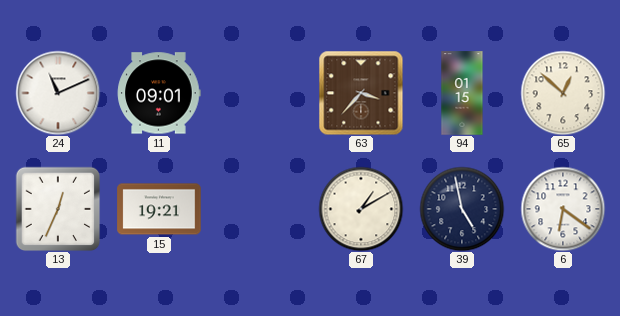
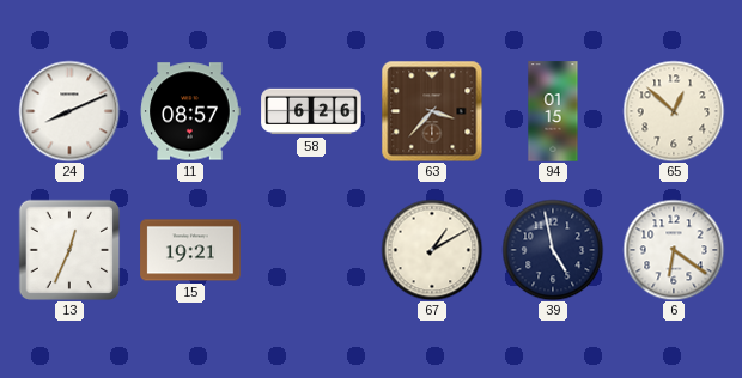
24: 11:11 -> 8:11
11: 09:01 -> 08:57
58: none -> 6:26
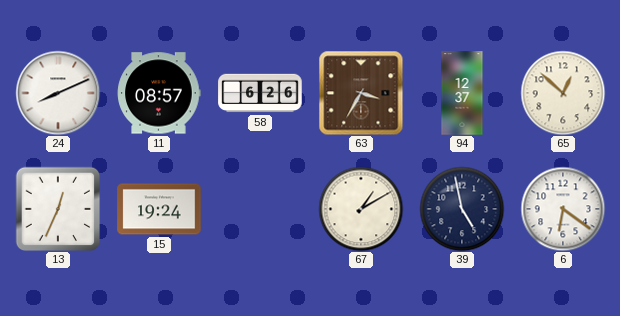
63: 3:37 -> 3:35
94: 01:15 -> 12:37
15: 19:21 -> 19:24
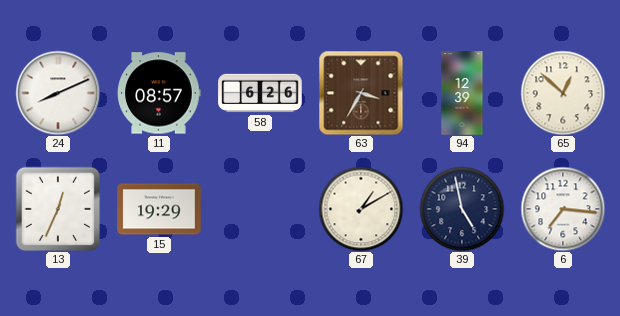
94: 12:37 -> 12:39
15: 19:24 -> 19:29
6: 6:21 -> 7:16
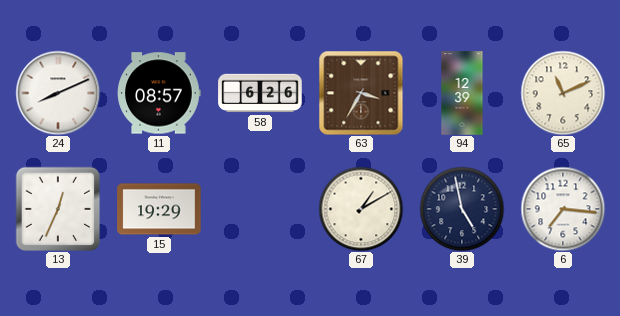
65: 12:52 -> 11:11
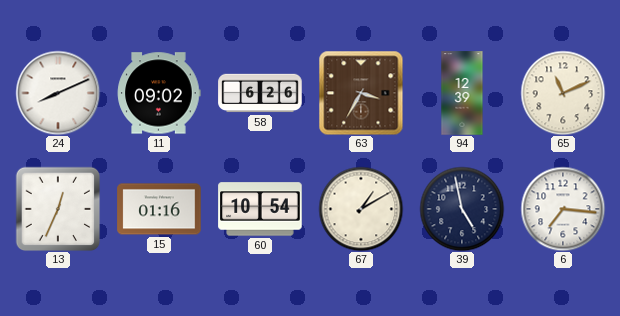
11: 08:57 -> 09:02
15: 19:29 -> 01:16
60: none -> 10:54
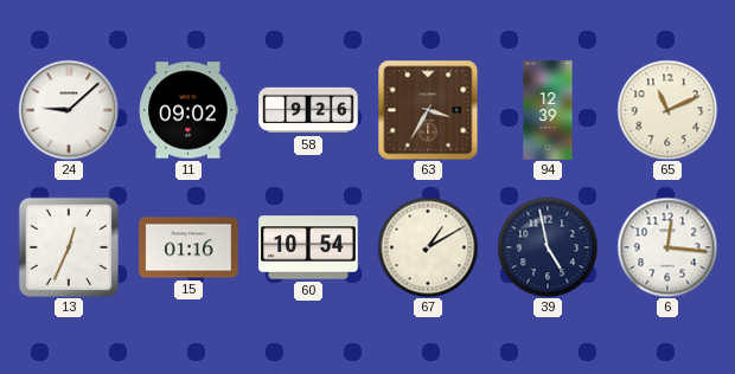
24: 8:11 -> 9:08
58: 6:26 -> 9:26
6: 7:16 -> 12:16
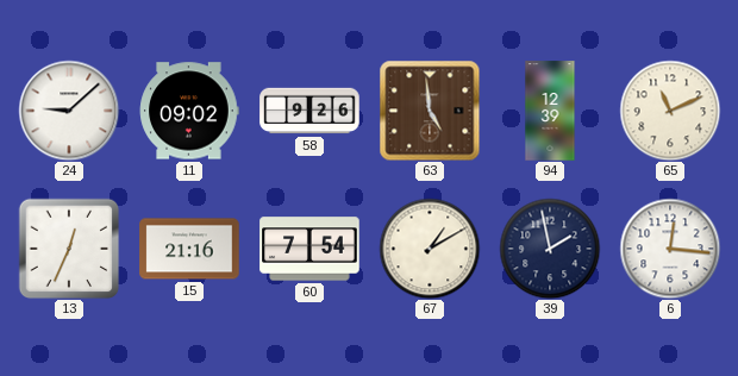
63: 3:35 -> 4:59
15: 01:16 -> 21:16
60: 10:54 -> 7:54
39: 4:58 -> 1:58
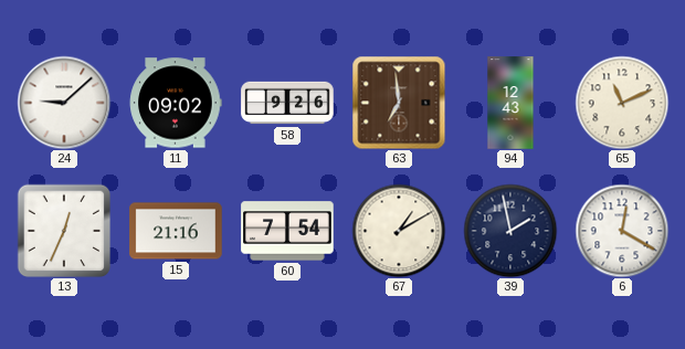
63: 4:59 -> 6:59
94: 12:39 -> 12:43
6: 12:16 -> 12:20
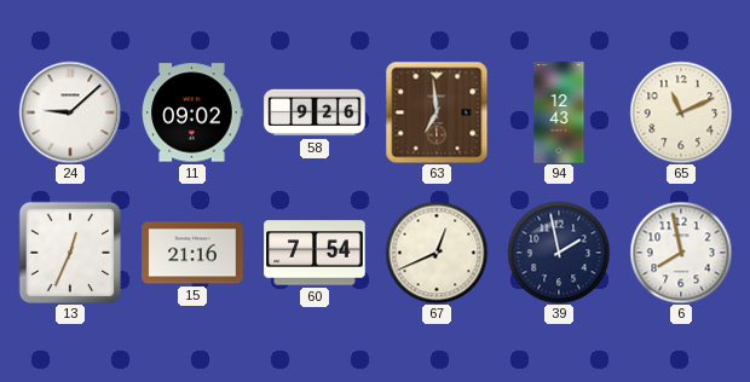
67: 1:10 -> 12:41
6: 12:20 -> 7:58
